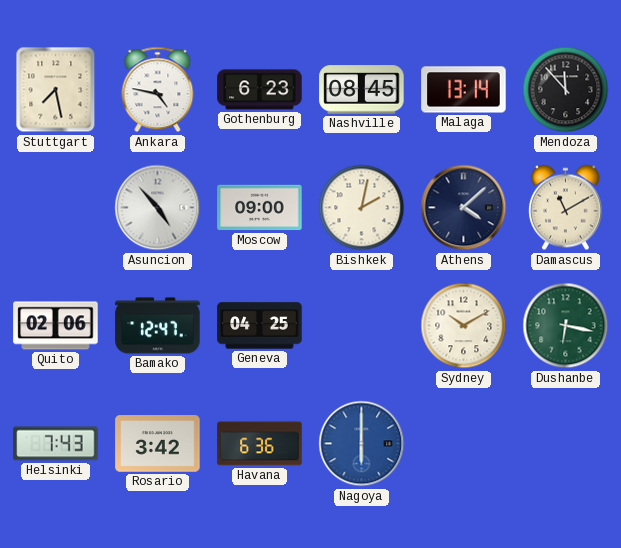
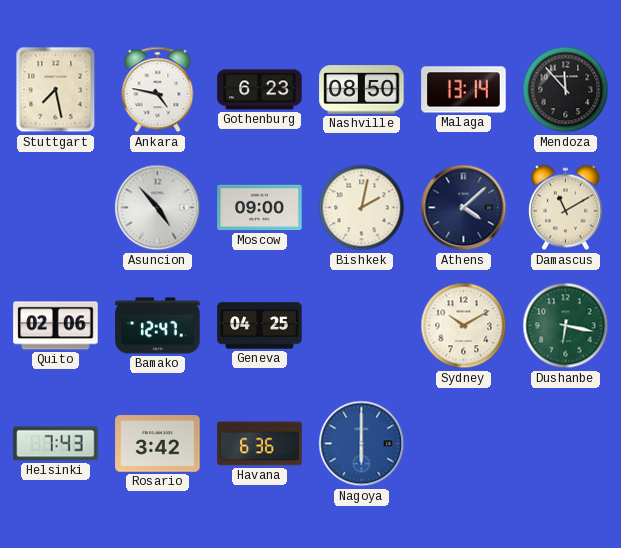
Nashville: 08:45 -> 08:50
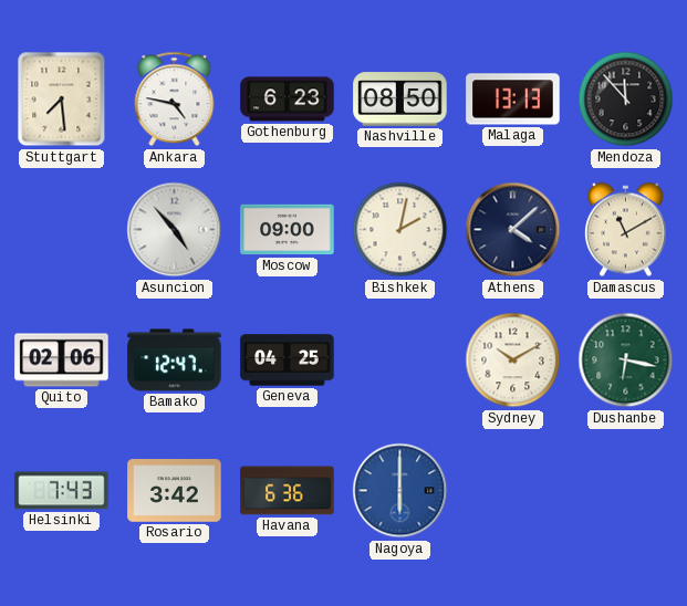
Stuttgart: 7:28 -> 7:29
Malaga: 13:14 -> 13:13
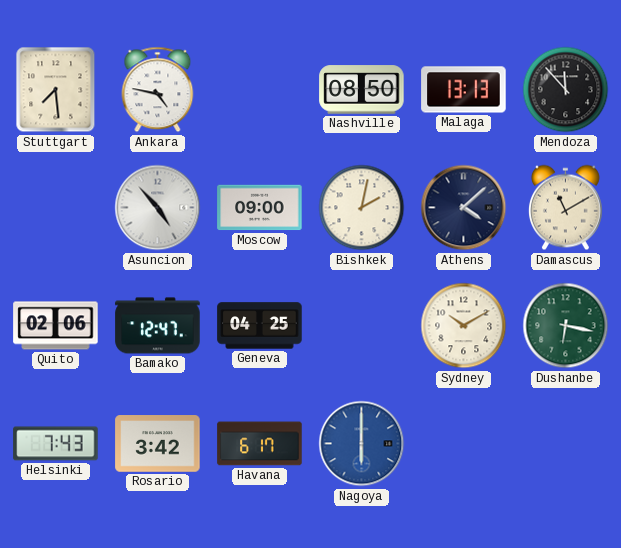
Gothenburg: 6:23 -> none
Havana: 6:36 -> 6:17
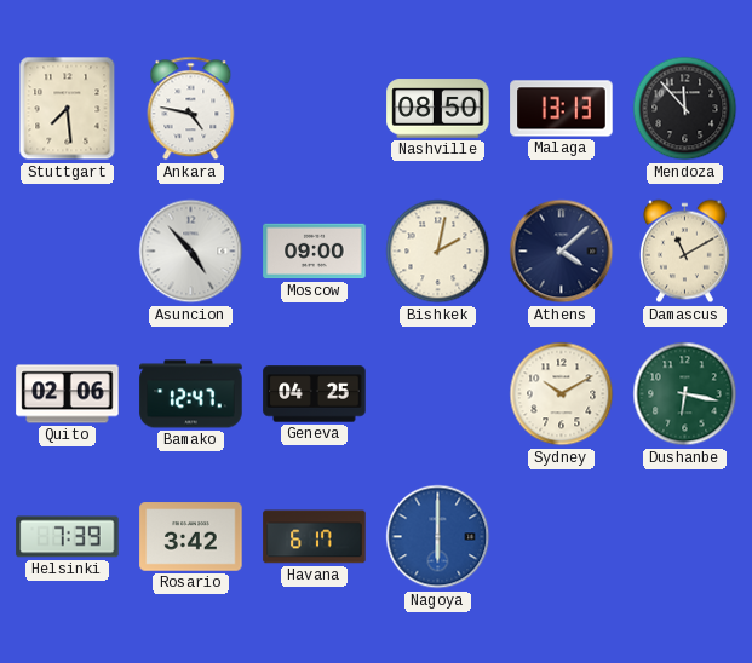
Helsinki: 7:43 -> 7:39
